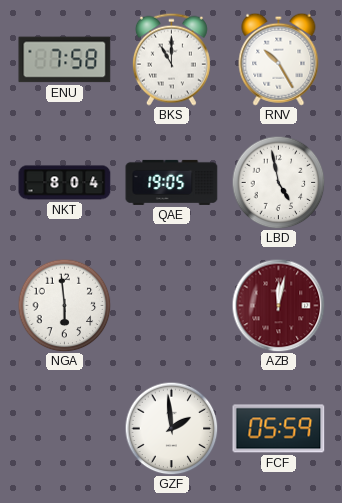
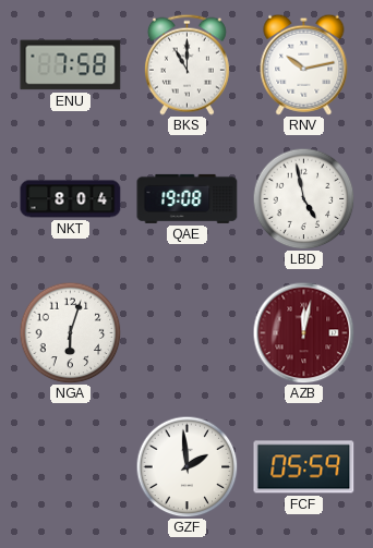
RNV: 10:25 -> 10:13
QAE: 19:05 -> 19:08
NGA: 5:59 -> 6:03
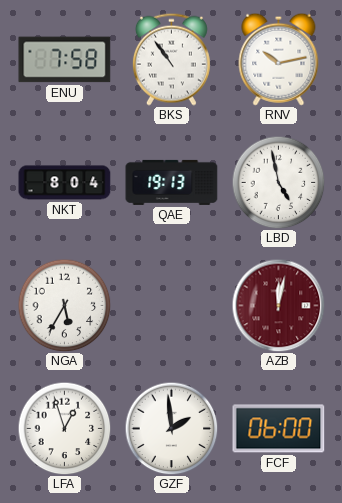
BKS: 11:00 -> 10:54
QAE: 19:08 -> 19:13
NGA: 6:03 -> 5:35
LFA: none -> 12:57
FCF: 05:59 -> 06:00
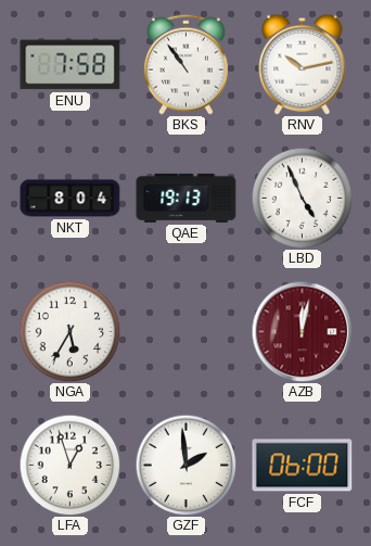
LBD: 4:58 -> 4:56
